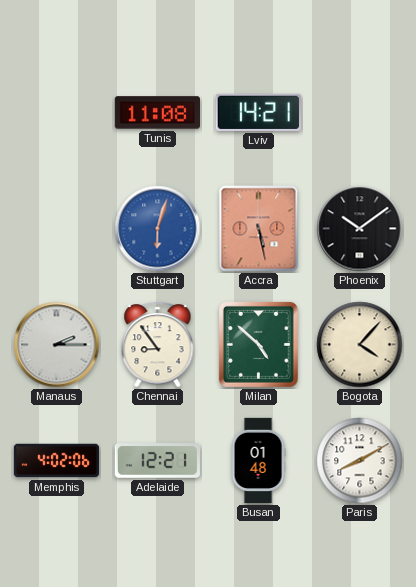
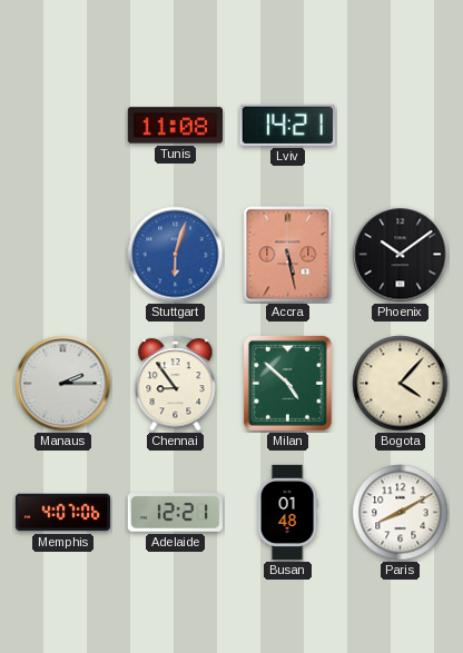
Memphis: 4:02 -> 4:07
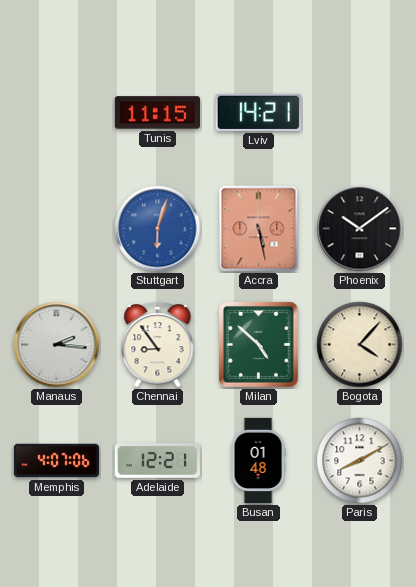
Tunis: 11:08 -> 11:15
Manaus: 2:15 -> 2:16
